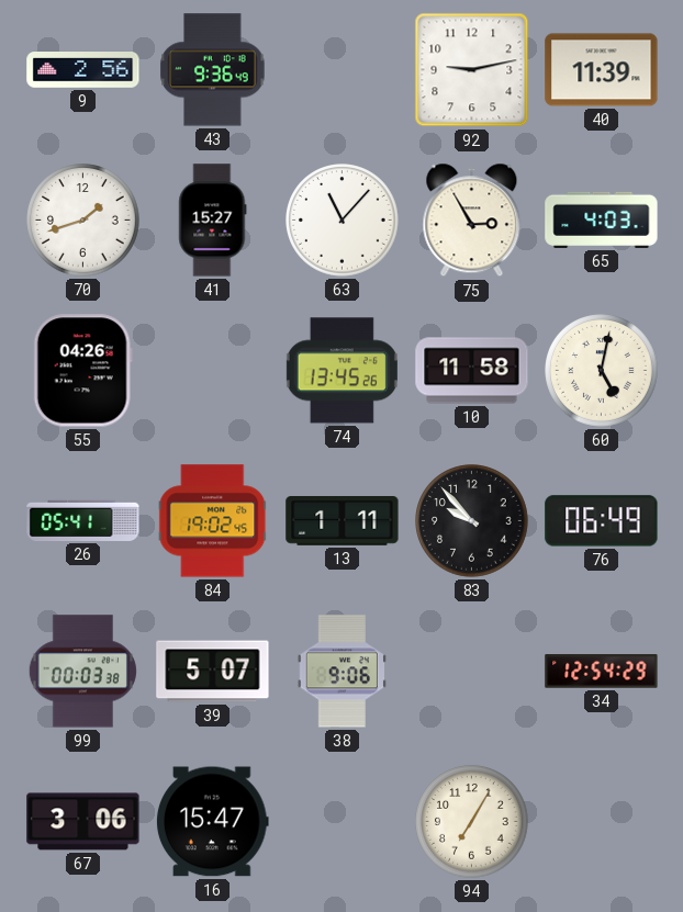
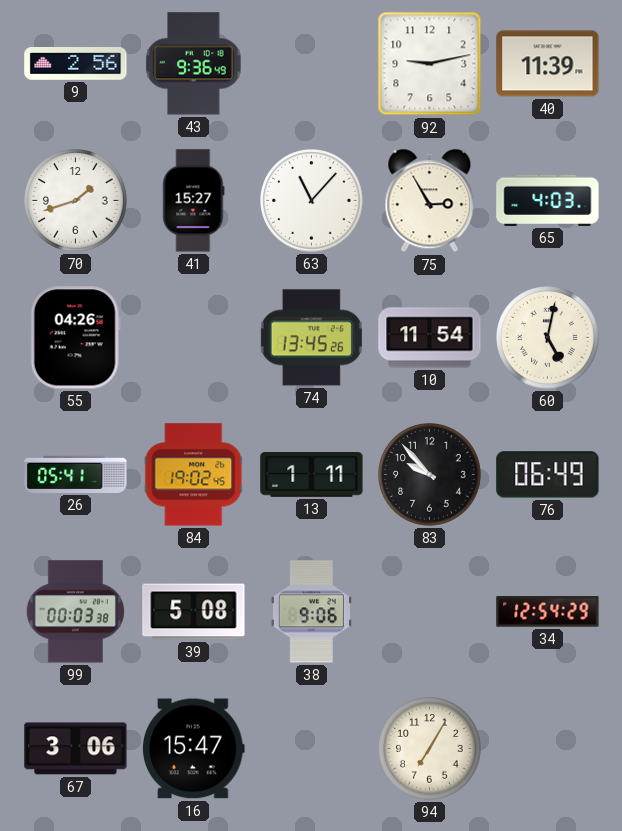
10: 11:58 -> 11:54
39: 5:07 -> 5:08
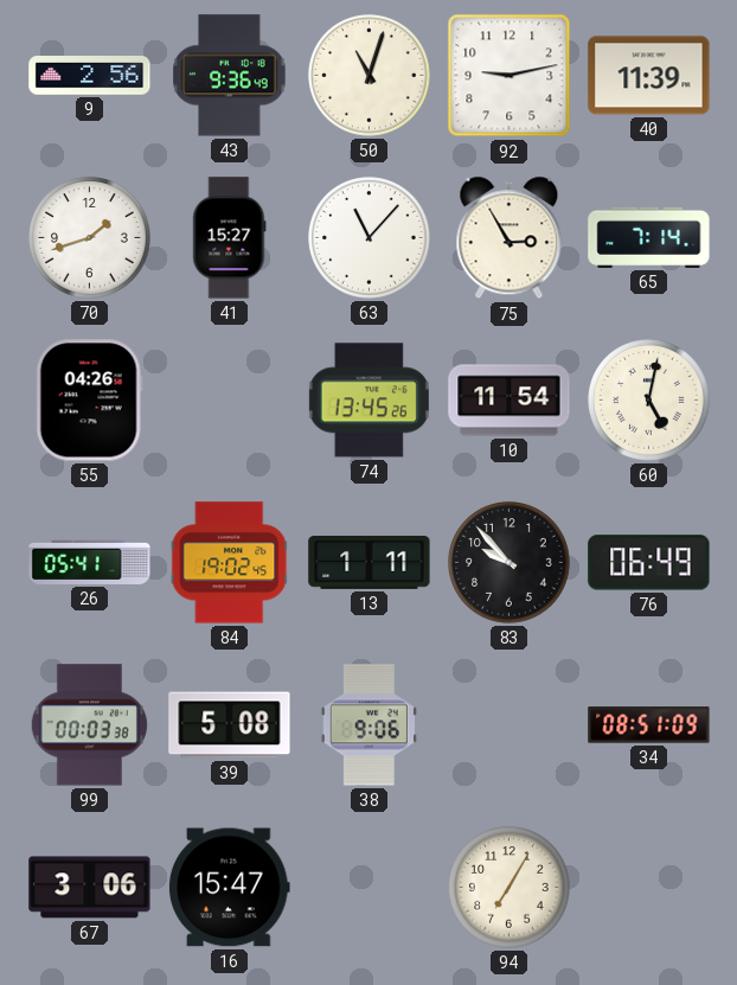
50: none -> 11:03
65: 4:03 -> 7:14
34: 12:54 -> 08:51
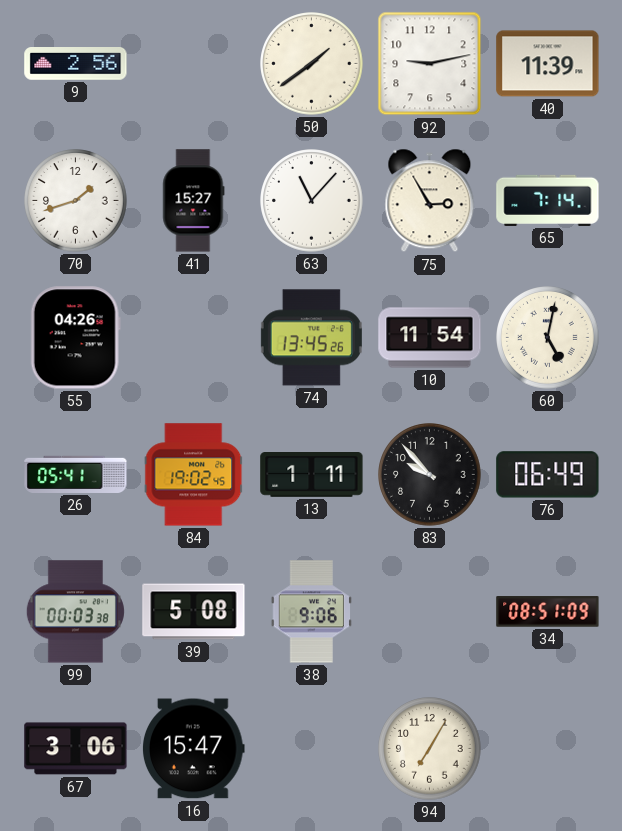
43: 9:36 -> none
50: 11:03 -> 1:39
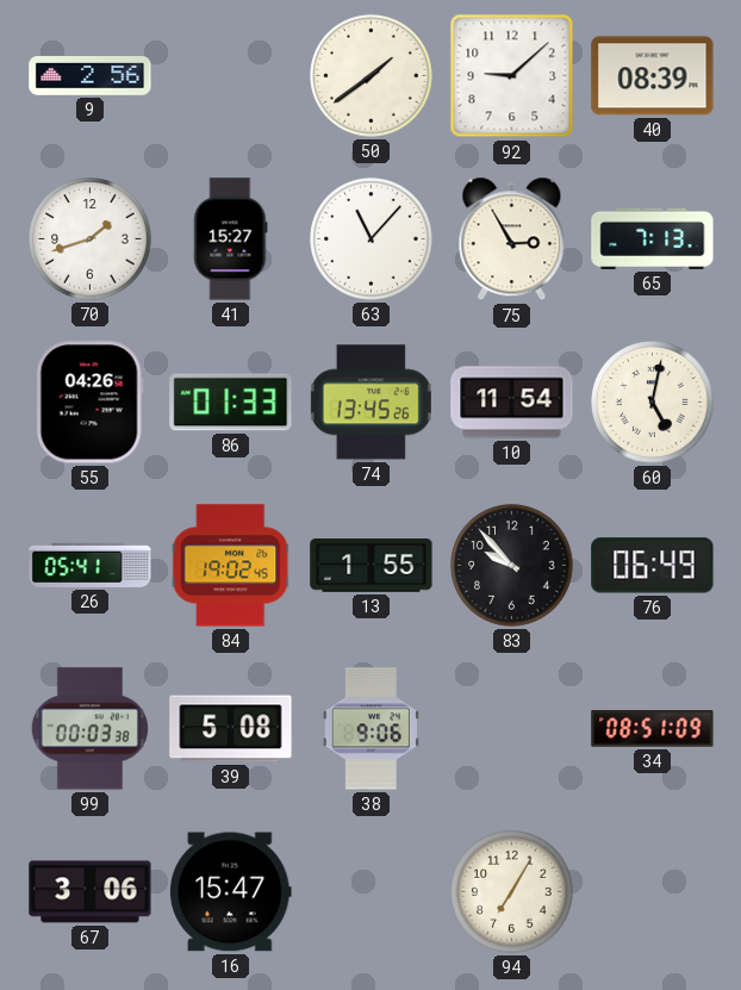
92: 9:13 -> 9:08
40: 11:39 -> 08:39
65: 7:14 -> 7:13
86: none -> 01:33
13: 1:11 -> 1:55
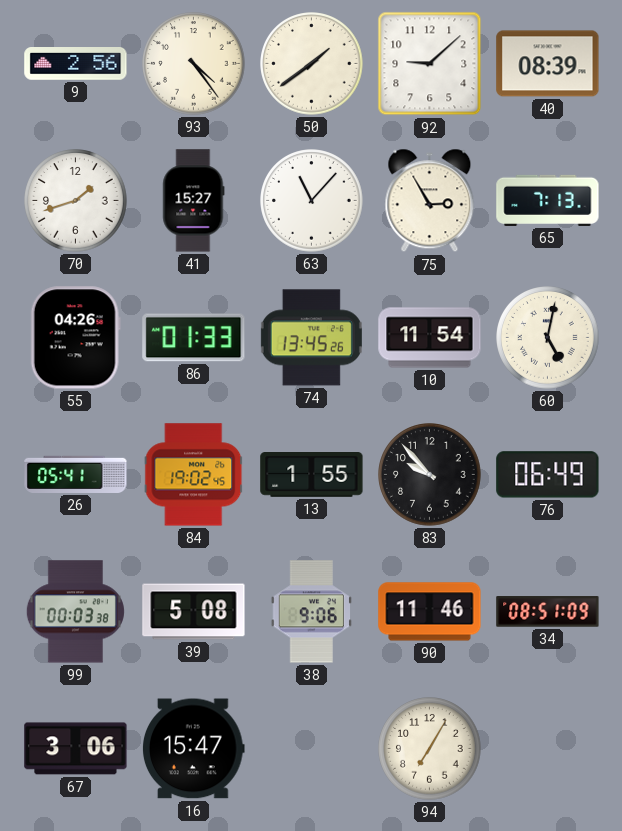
93: none -> 4:24
90: none -> 11:46
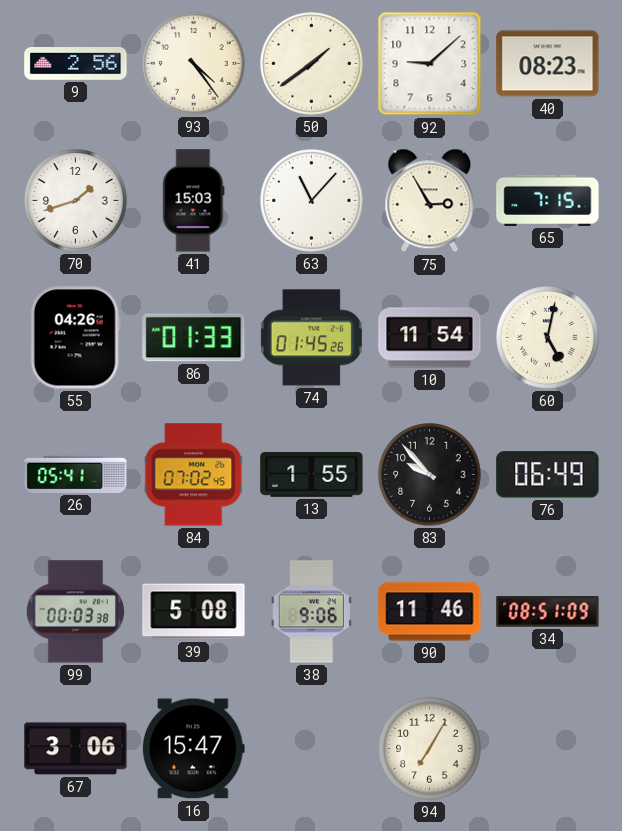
40: 08:39 -> 08:23
41: 15:27 -> 15:03
65: 7:13 -> 7:15
74: 13:45 -> 01:45
84: 19:02 -> 07:02
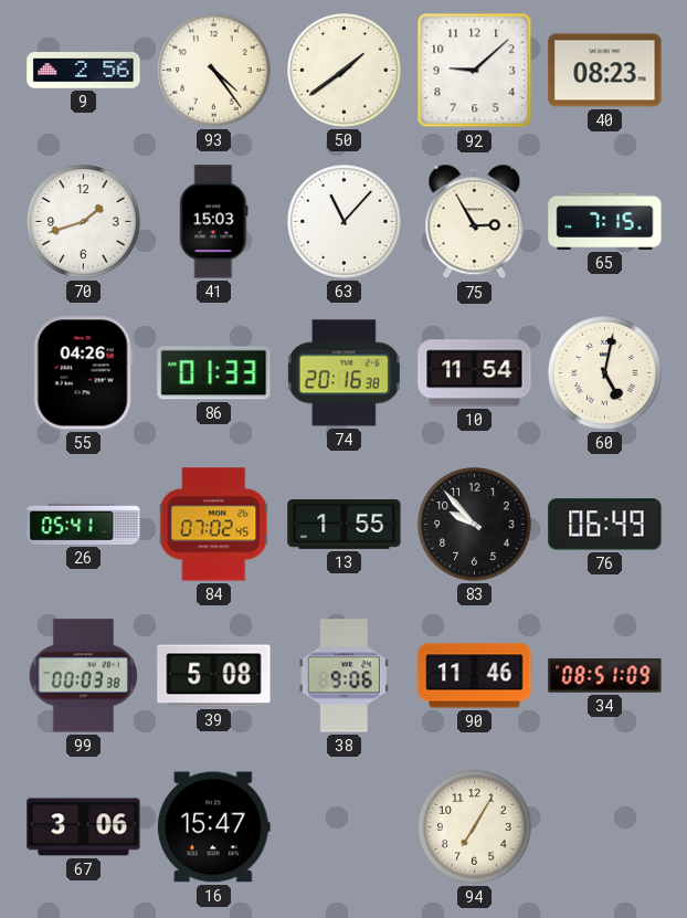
74: 01:45 -> 20:16
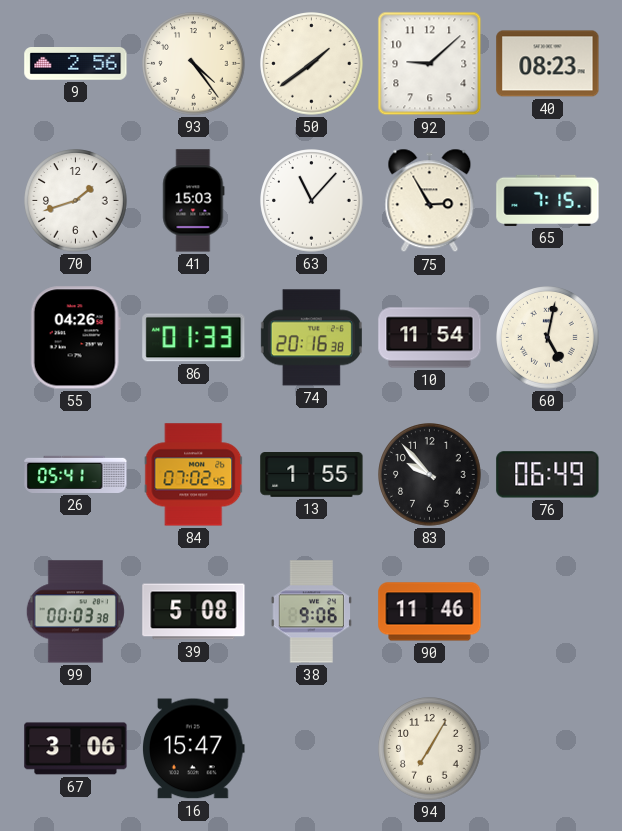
34: 08:51 -> none
